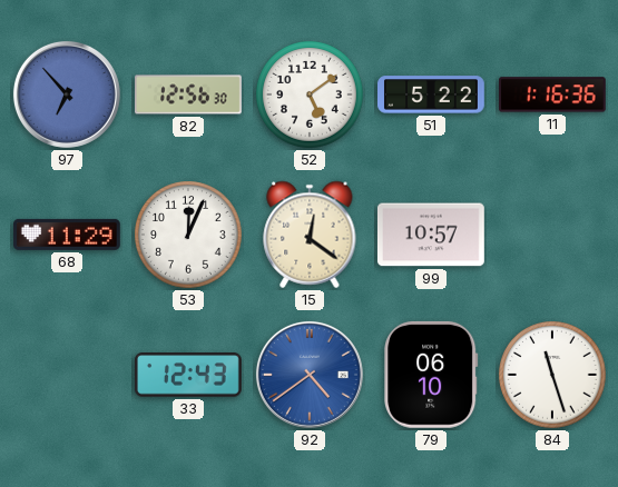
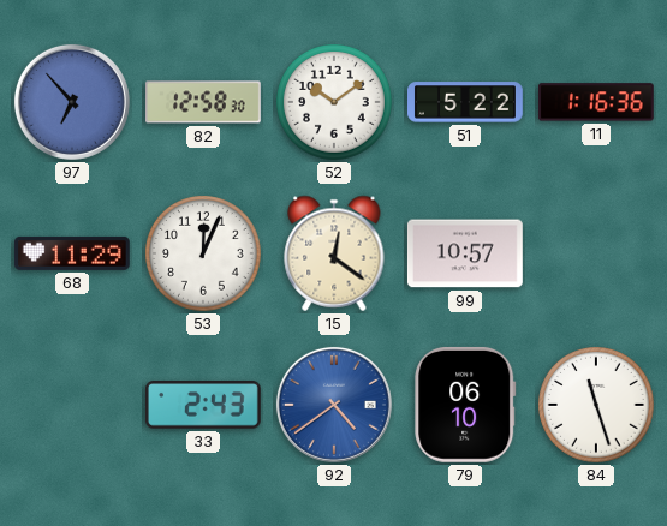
82: 12:56 -> 12:58
52: 5:09 -> 10:09
33: 12:43 -> 2:43
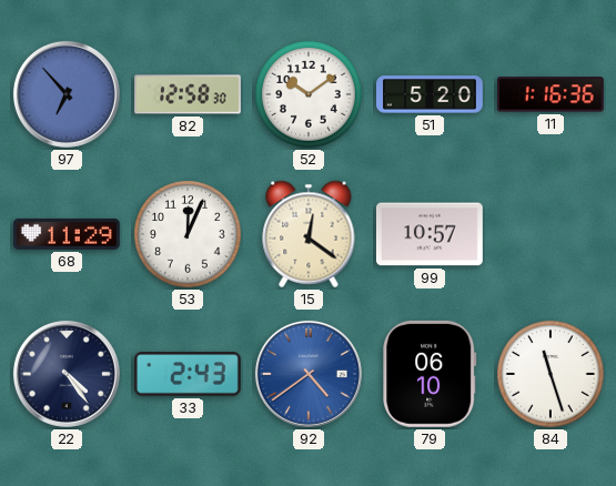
51: 5:22 -> 5:20
22: none -> 4:24
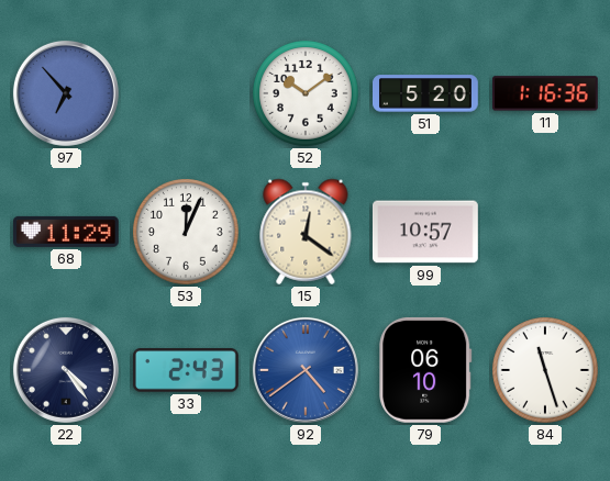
82: 12:58 -> none
